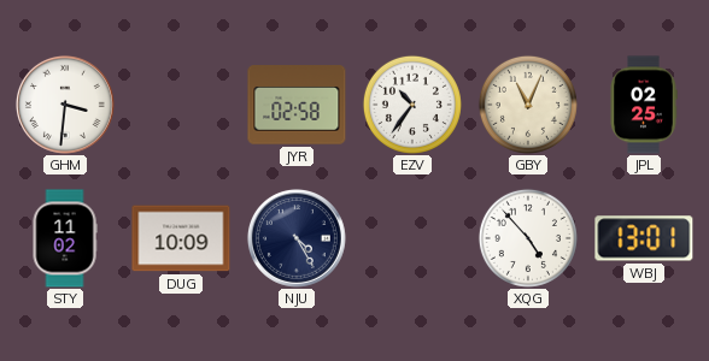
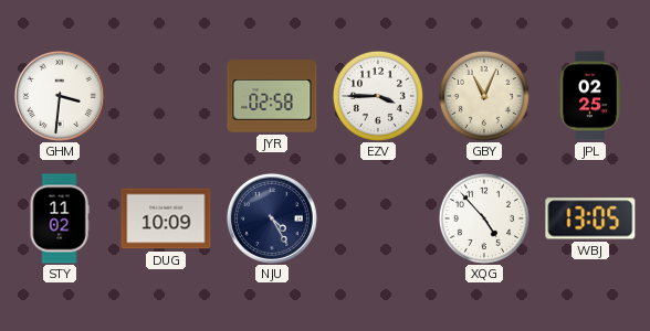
EZV: 10:36 -> 3:45
WBJ: 13:01 -> 13:05
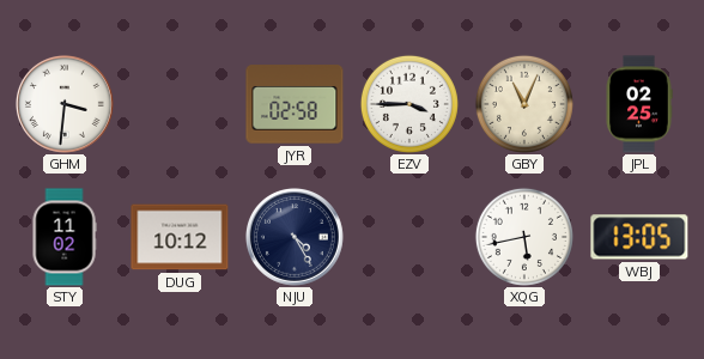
DUG: 10:09 -> 10:12
XQG: 4:53 -> 5:43
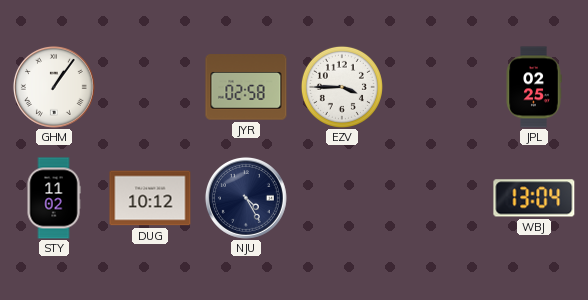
GHM: 3:31 -> 1:06
GBY: 11:04 -> none
XQG: 5:43 -> none
WBJ: 13:05 -> 13:04
